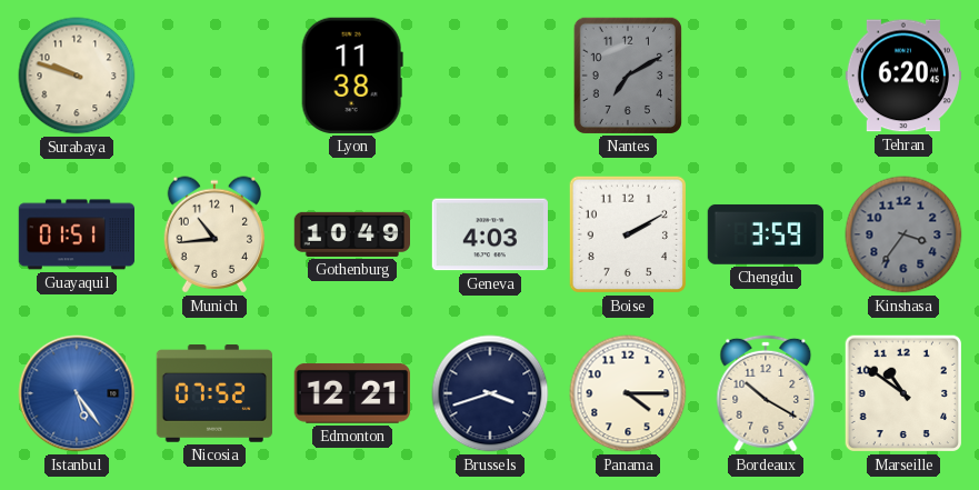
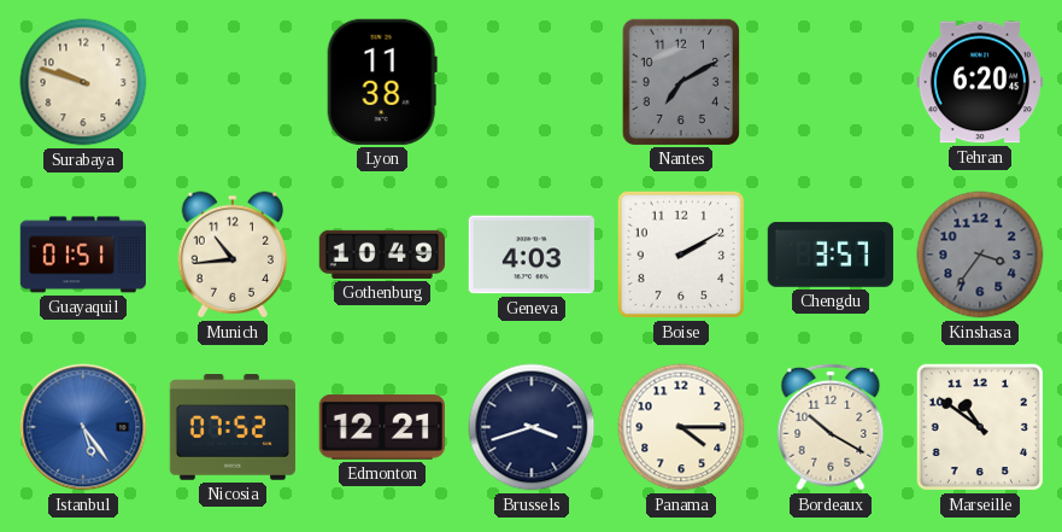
Chengdu: 3:59 -> 3:57
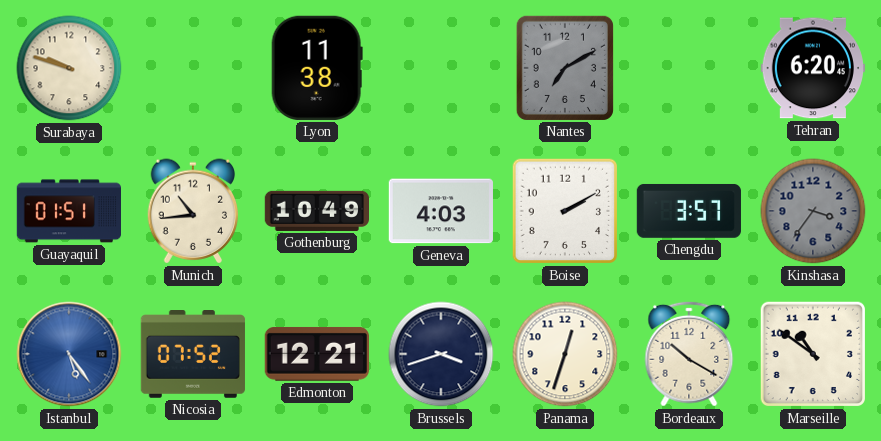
Panama: 4:15 -> 12:33
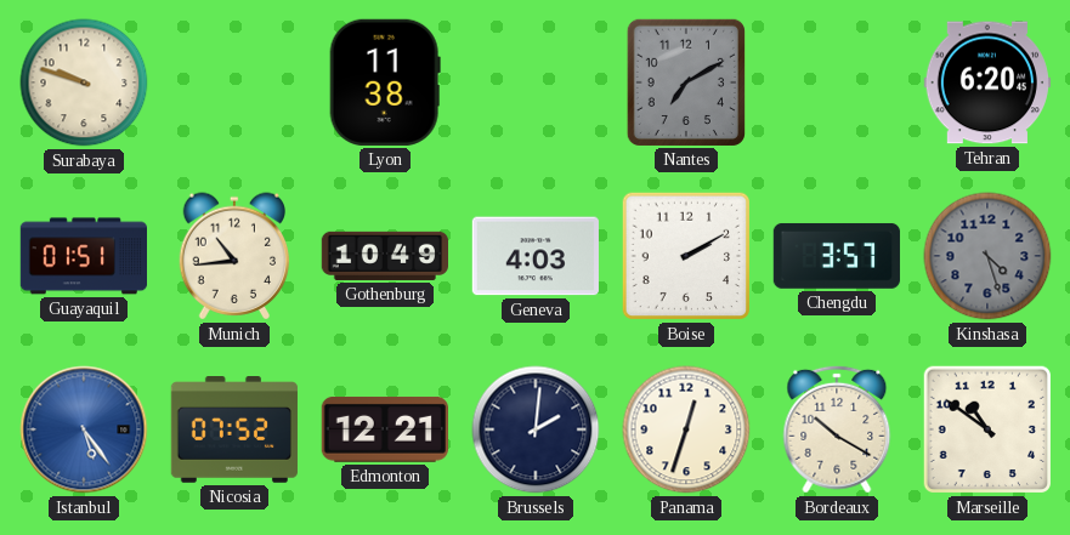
Kinshasa: 3:36 -> 4:27
Brussels: 3:42 -> 2:01
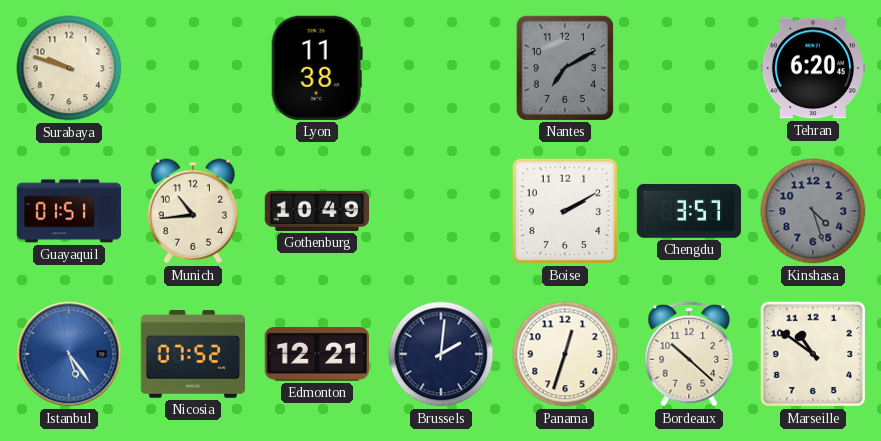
Geneva: 4:03 -> none
Bordeaux: 10:20 -> 10:22
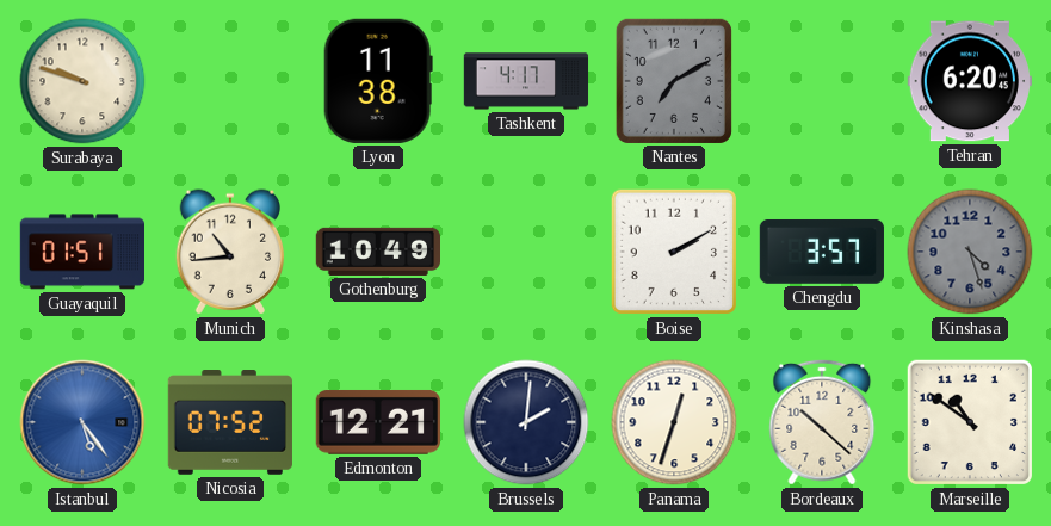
Tashkent: none -> 4:17
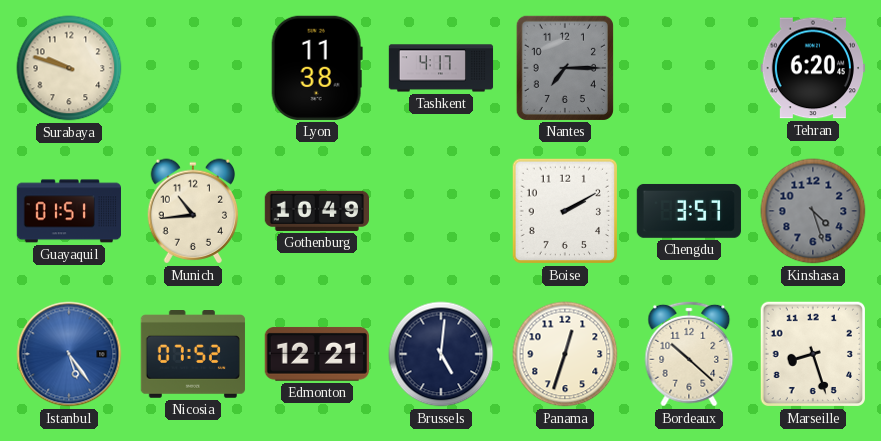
Nantes: 7:10 -> 7:15
Brussels: 2:01 -> 5:01
Marseille: 10:51 -> 8:27
